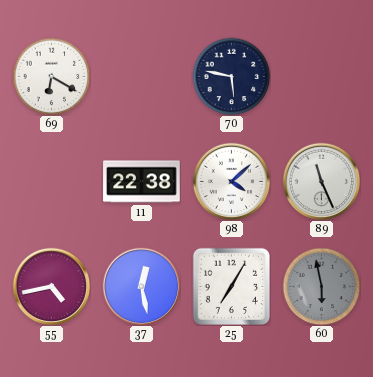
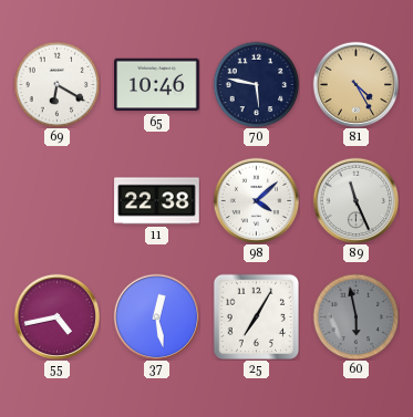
65: none -> 10:46
81: none -> 4:25
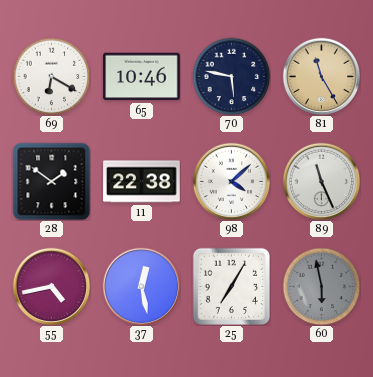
81: 4:25 -> 11:25
28: none -> 1:51
